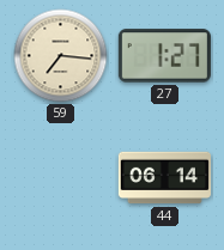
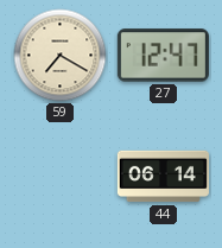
59: 7:16 -> 7:20
27: 1:27 -> 12:47
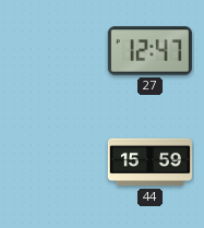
59: 7:20 -> none
44: 06:14 -> 15:59
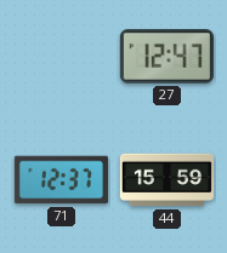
71: none -> 12:37
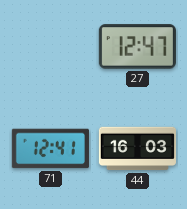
71: 12:37 -> 12:41
44: 15:59 -> 16:03
